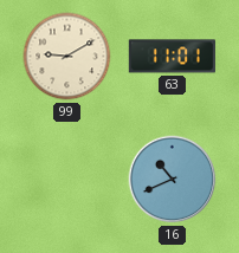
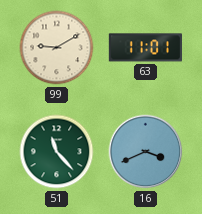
51: none -> 11:23
16: 10:41 -> 3:41
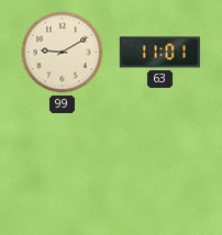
51: 11:23 -> none
16: 3:41 -> none
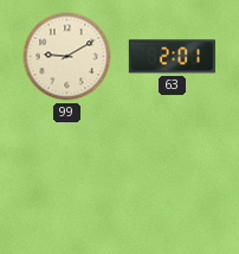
63: 11:01 -> 2:01
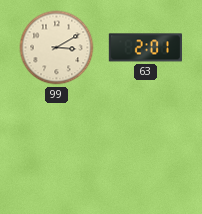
99: 9:10 -> 3:10
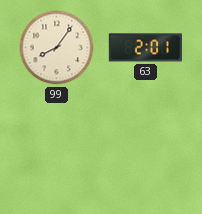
99: 3:10 -> 8:06
